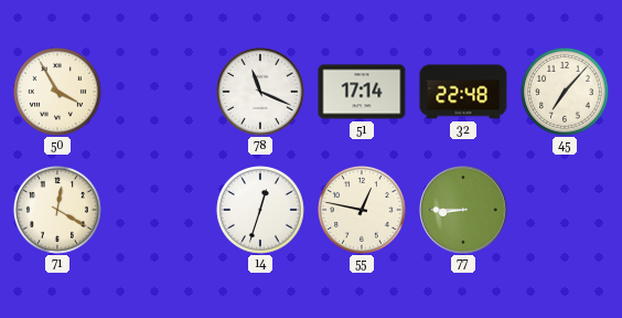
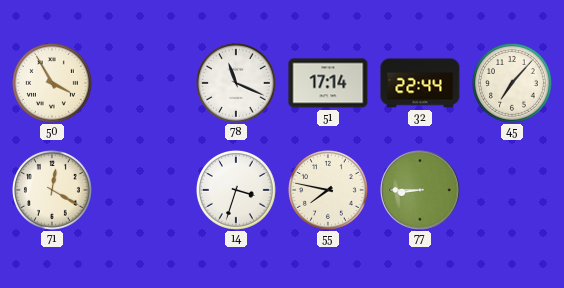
32: 22:48 -> 22:44
14: 12:33 -> 3:33
55: 12:47 -> 7:47
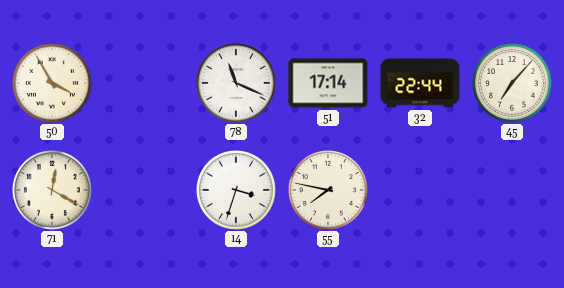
77: 8:45 -> none
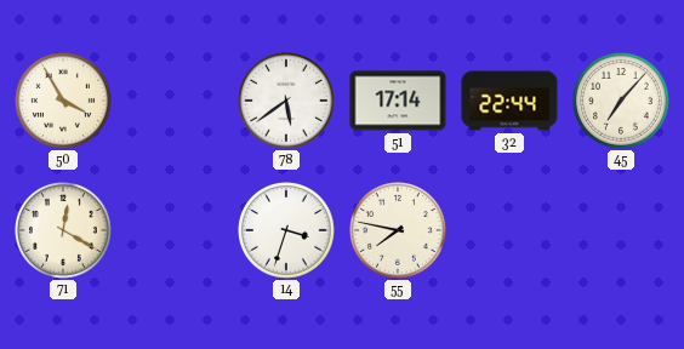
78: 11:19 -> 5:39
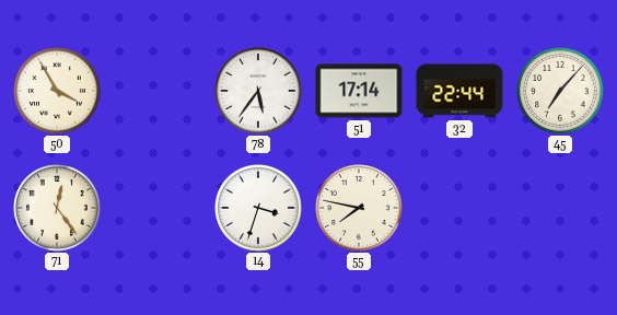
78: 5:39 -> 5:36
71: 12:20 -> 12:24
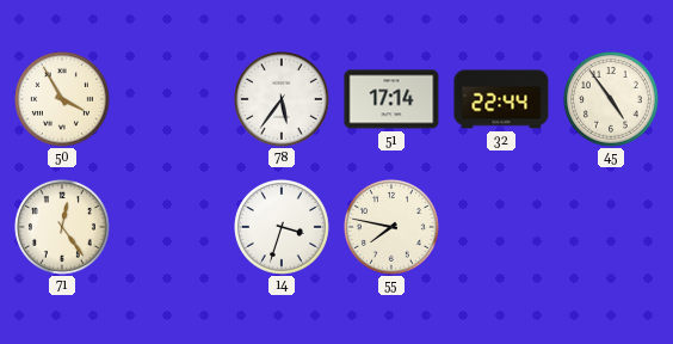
45: 7:07 -> 4:54
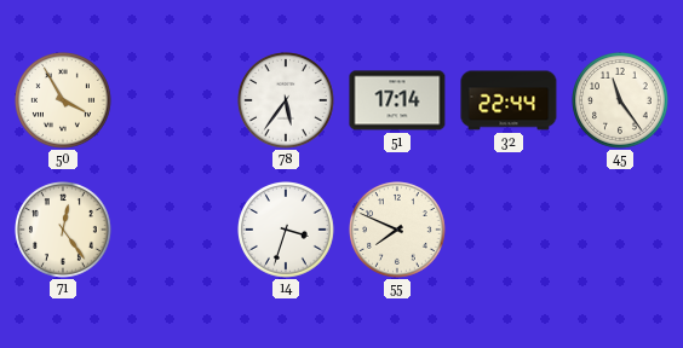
45: 4:54 -> 11:24
55: 7:47 -> 7:49
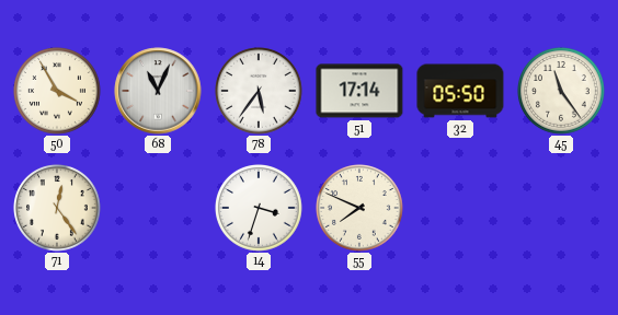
68: none -> 11:04
32: 22:44 -> 05:50
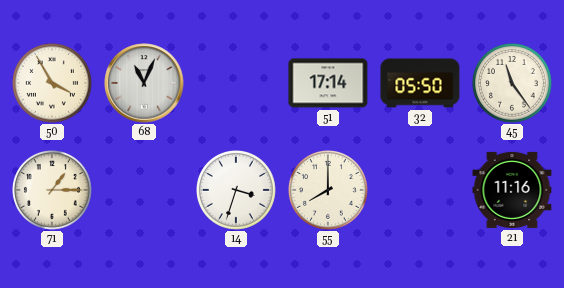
78: 5:36 -> none
71: 12:24 -> 1:15
55: 7:49 -> 8:00
21: none -> 11:16
